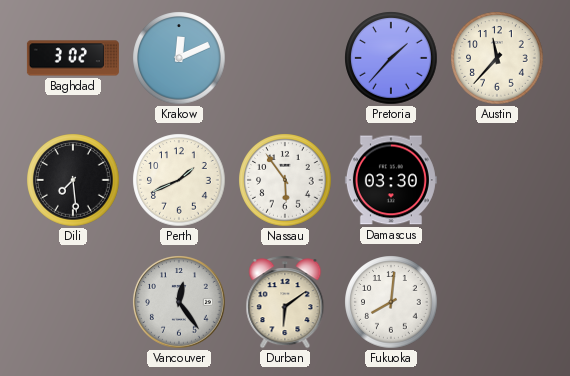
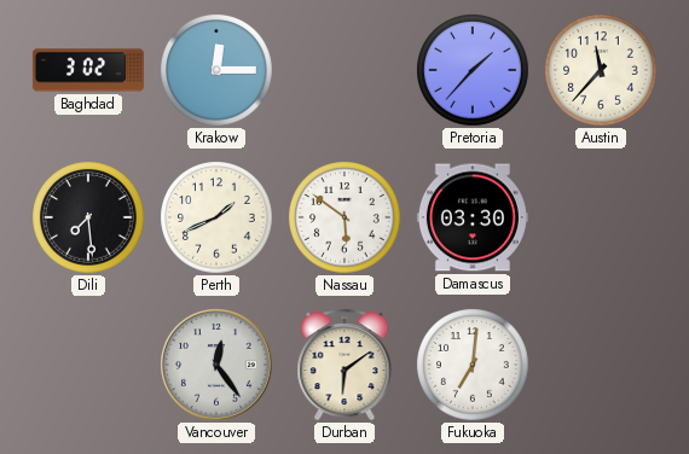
Krakow: 12:11 -> 12:15
Nassau: 5:54 -> 5:51
Fukuoka: 8:01 -> 7:01
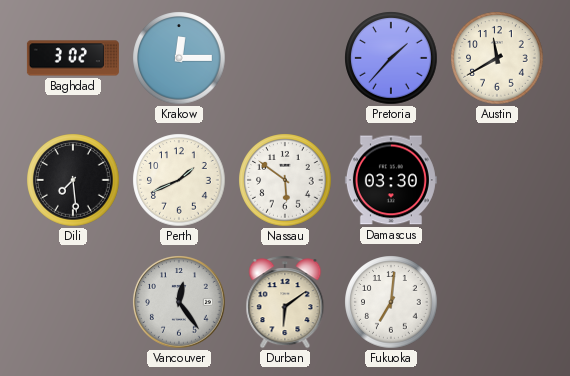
Austin: 11:37 -> 11:40
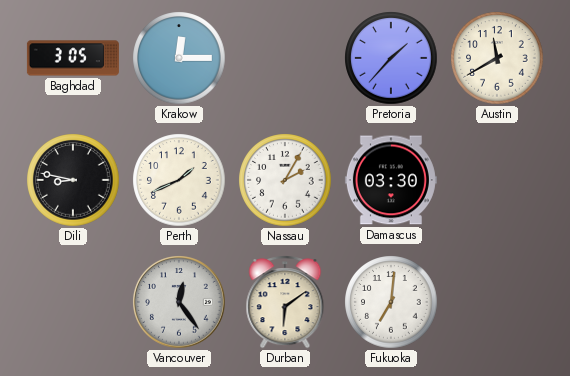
Baghdad: 3:02 -> 3:05
Dili: 7:29 -> 8:47
Nassau: 5:51 -> 2:05
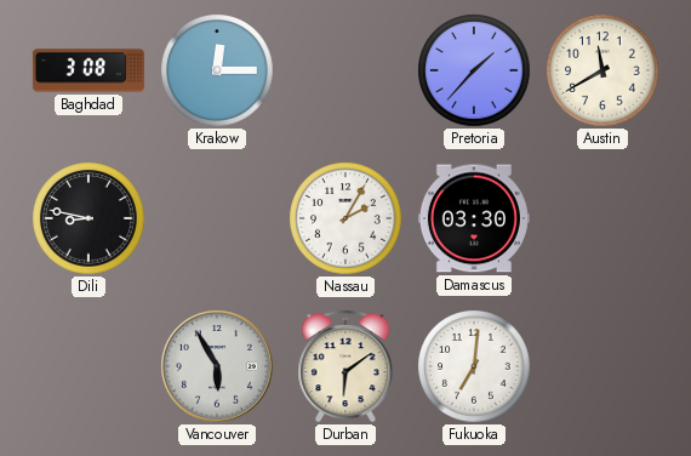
Baghdad: 3:05 -> 3:08
Perth: 1:41 -> none
Vancouver: 12:24 -> 5:55
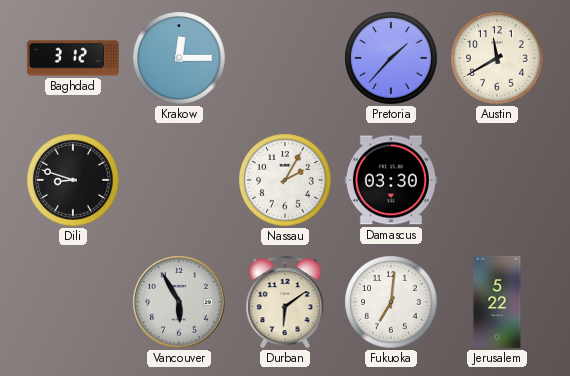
Baghdad: 3:08 -> 3:12
Dili: 8:47 -> 8:48
Jerusalem: none -> 5:22
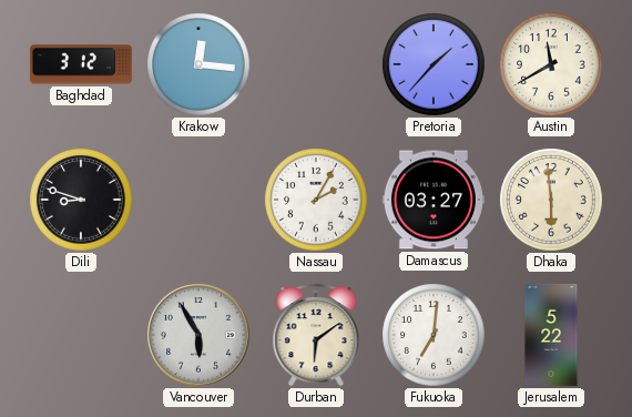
Krakow: 12:15 -> 12:16
Damascus: 03:30 -> 03:27
Dhaka: none -> 5:59
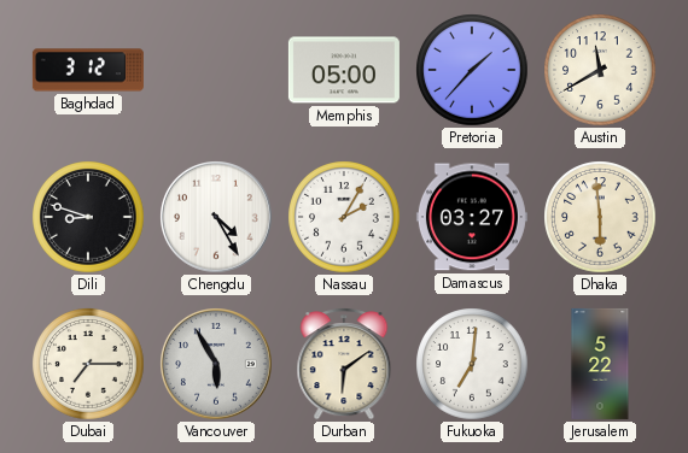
Krakow: 12:16 -> none
Memphis: none -> 05:00
Chengdu: none -> 4:25
Dubai: none -> 7:15
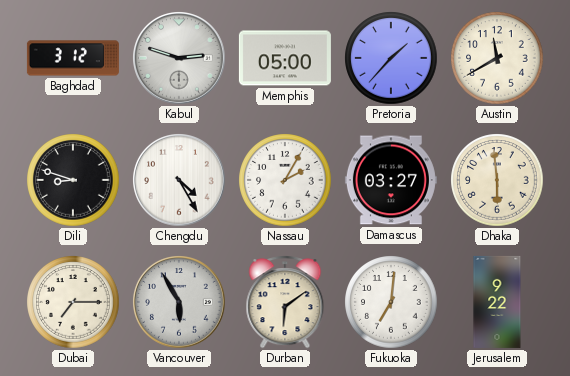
Kabul: none -> 2:48
Jerusalem: 5:22 -> 9:22
